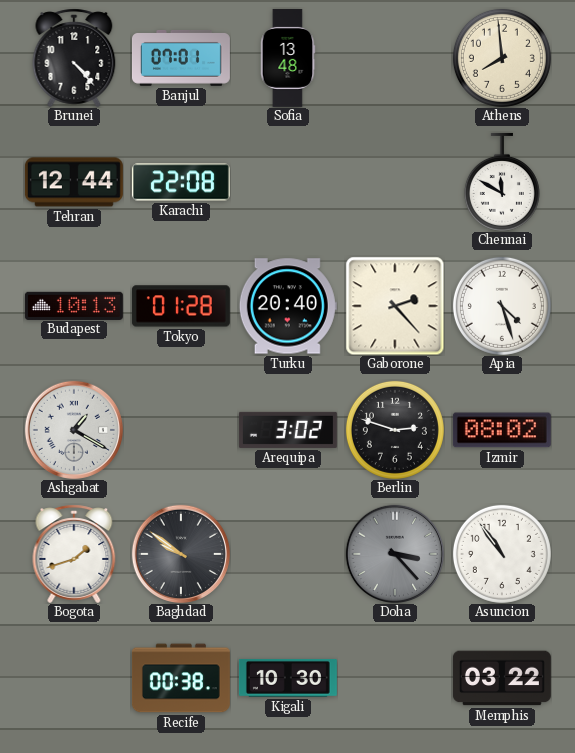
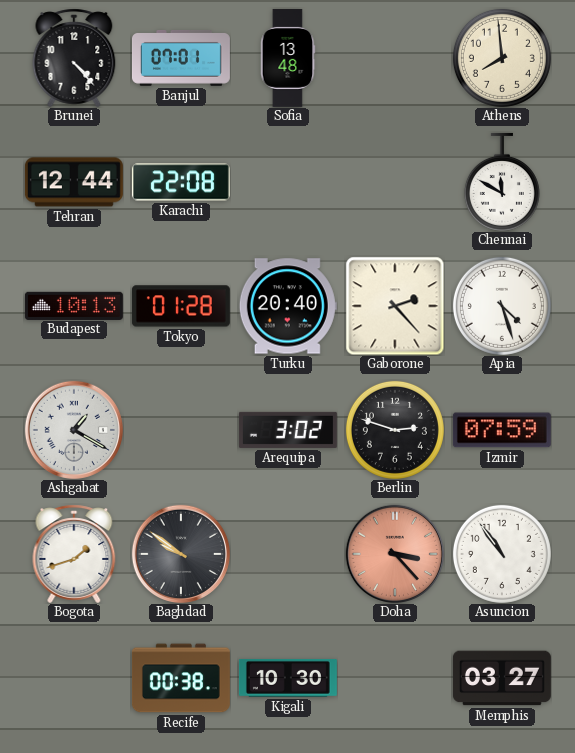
Izmir: 08:02 -> 07:59
Doha dial: grey -> salmon
Memphis: 03:22 -> 03:27
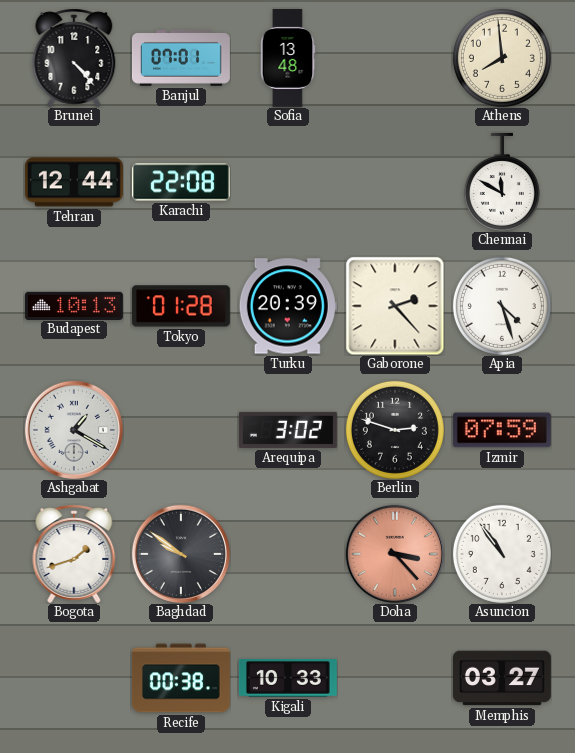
Turku: 20:40 -> 20:39
Kigali: 10:30 -> 10:33
